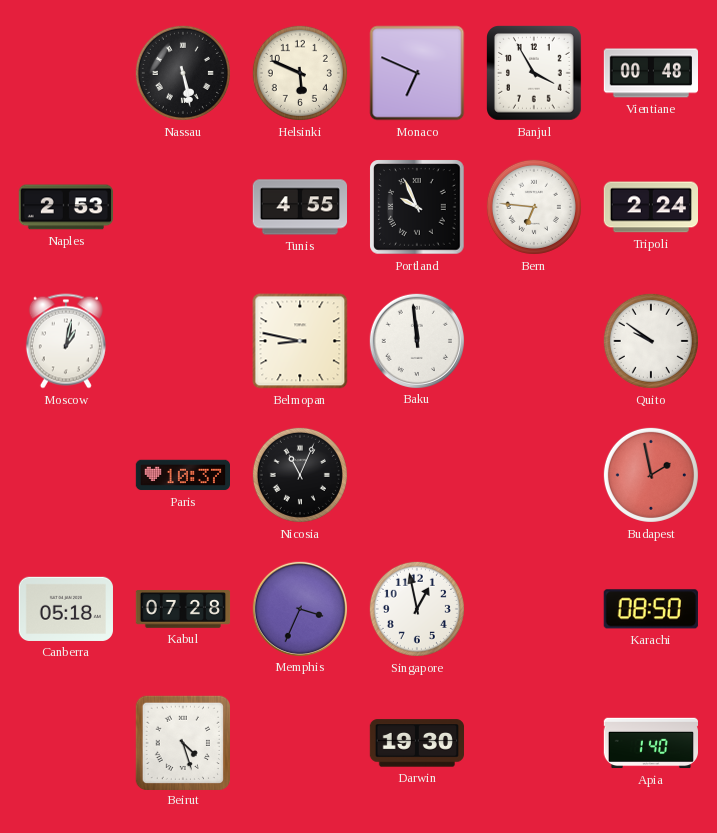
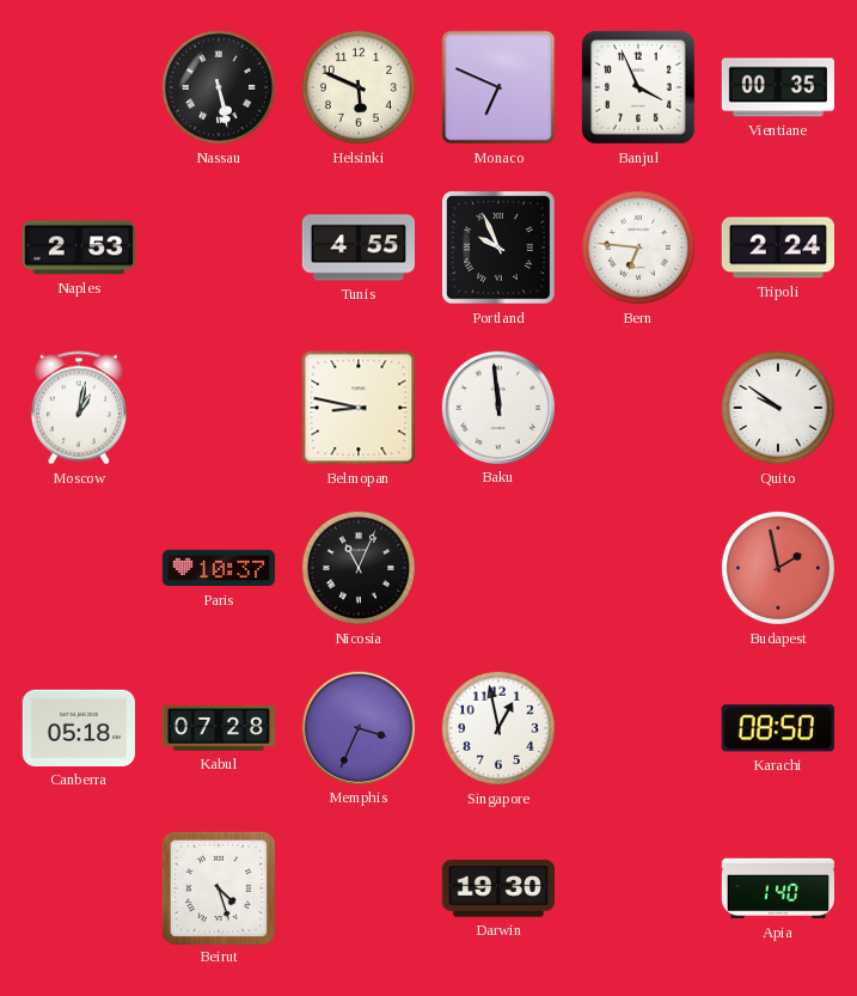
Banjul: 3:55 -> 3:56
Vientiane: 00:48 -> 00:35
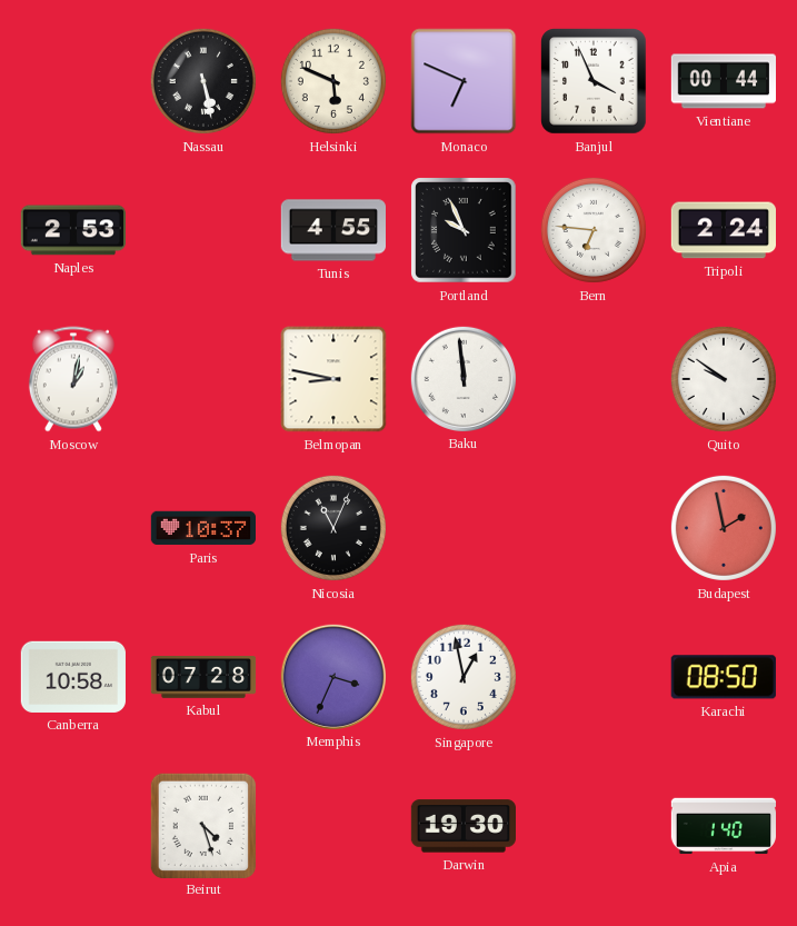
Vientiane: 00:35 -> 00:44
Canberra: 05:18 -> 10:58
